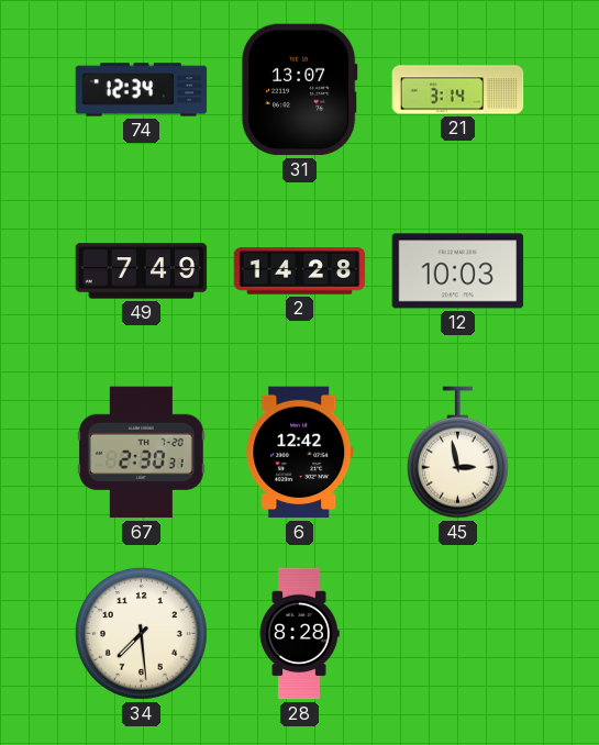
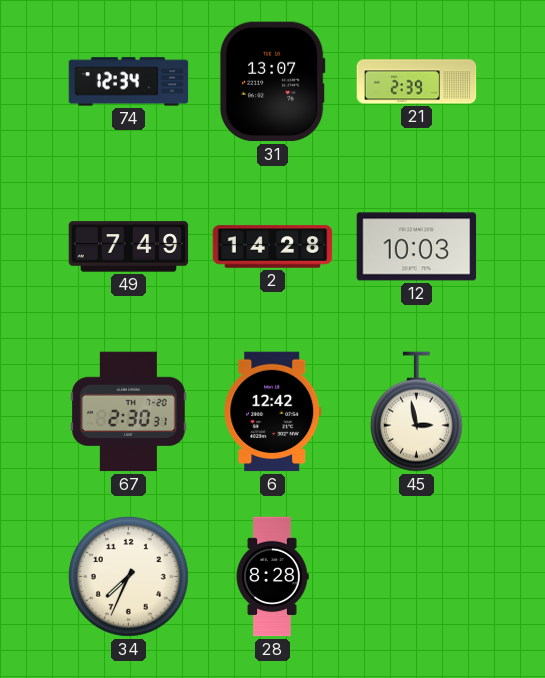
21: 3:14 -> 2:39
34: 7:29 -> 7:34
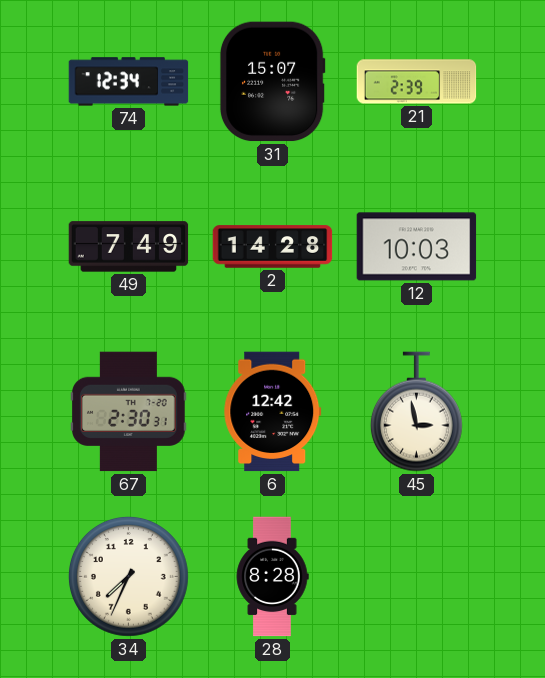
31: 13:07 -> 15:07
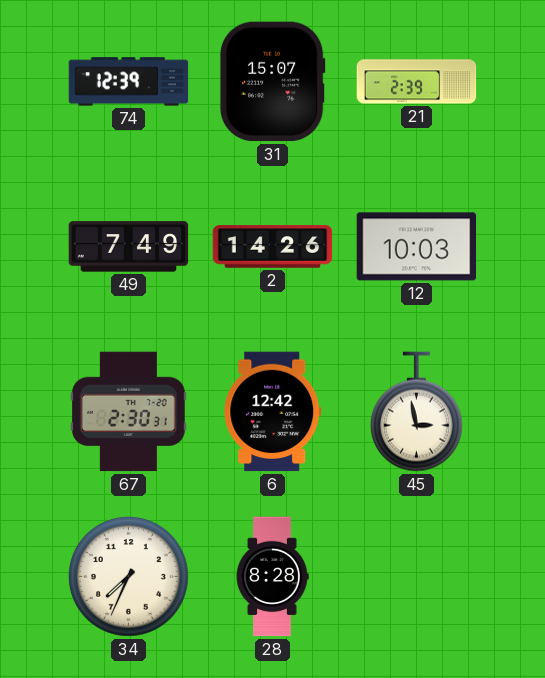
74: 12:34 -> 12:39
2: 14:28 -> 14:26
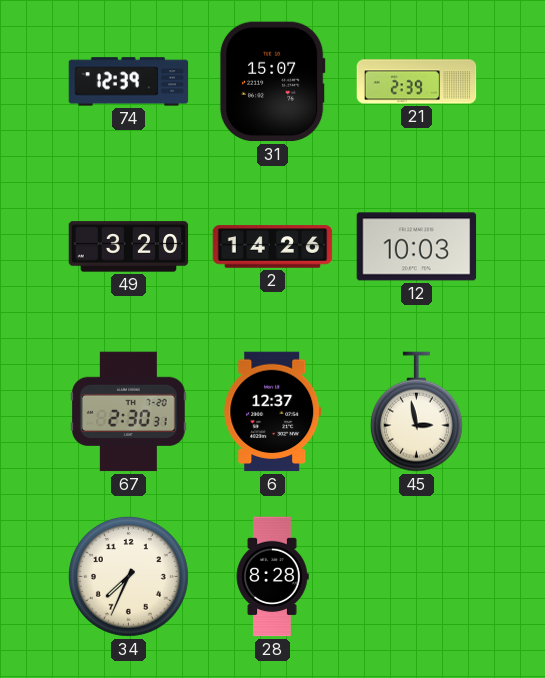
49: 7:49 -> 3:20
6: 12:42 -> 12:37
